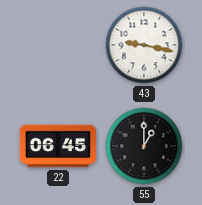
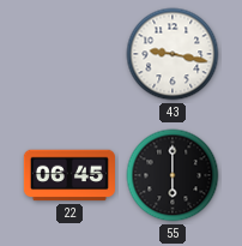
55: 1:00 -> 6:00
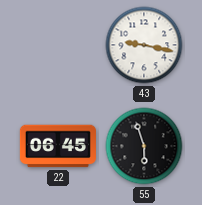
55: 6:00 -> 5:57
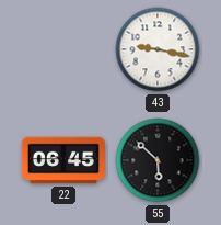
55: 5:57 -> 5:52
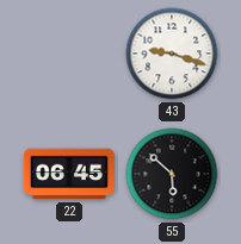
43: 9:17 -> 9:18
